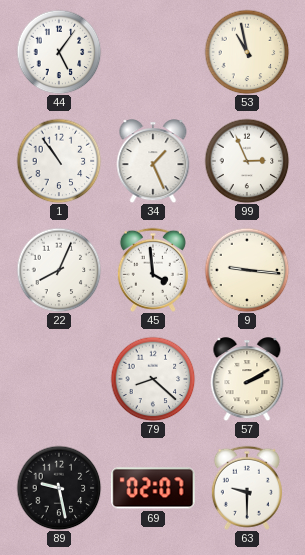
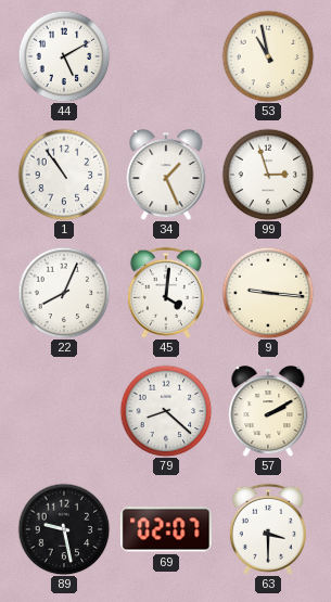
44: 5:06 -> 5:10
99: 2:56 -> 2:57
45: 3:59 -> 4:01
63: 9:30 -> 3:30
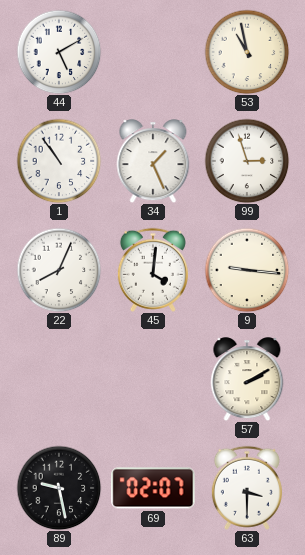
79: 8:22 -> none
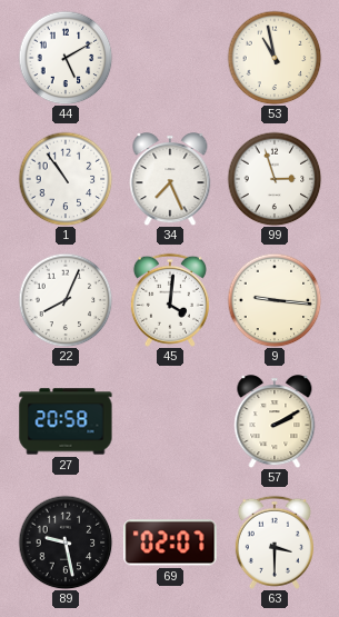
34: 1:26 -> 7:26
27: none -> 20:58
